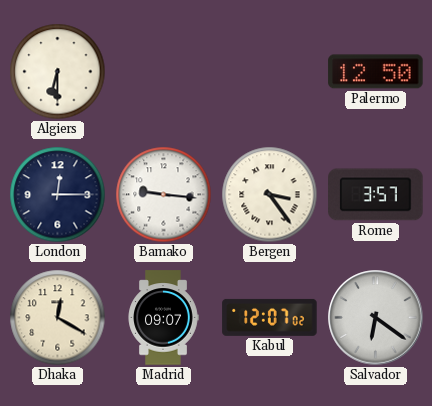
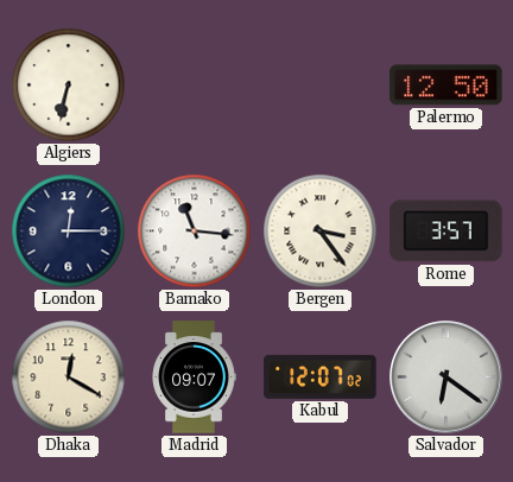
Algiers: 6:30 -> 6:32
Bamako: 9:16 -> 11:16
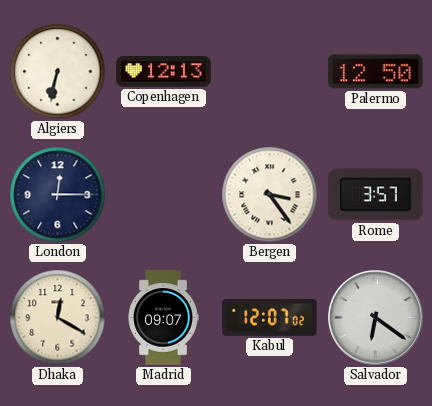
Copenhagen: none -> 12:13
Bamako: 11:16 -> none
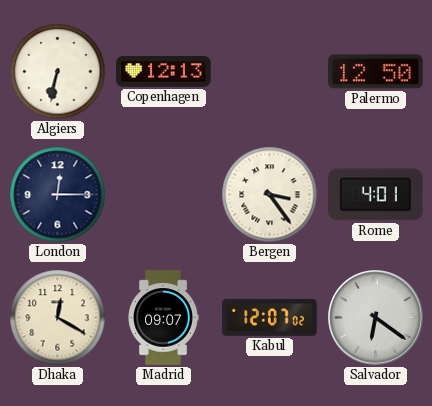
Rome: 3:57 -> 4:01
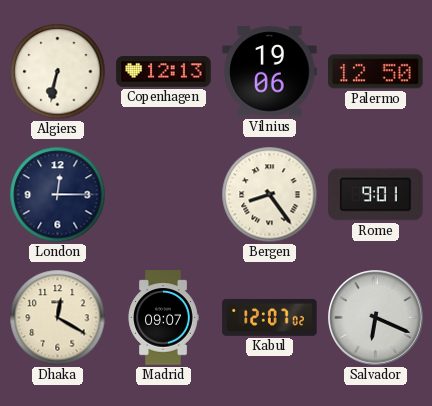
Vilnius: none -> 19:06
Bergen: 3:24 -> 8:24
Rome: 4:01 -> 9:01
Salvador: 6:21 -> 6:19
